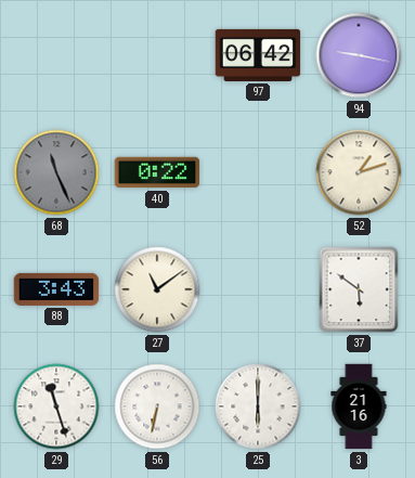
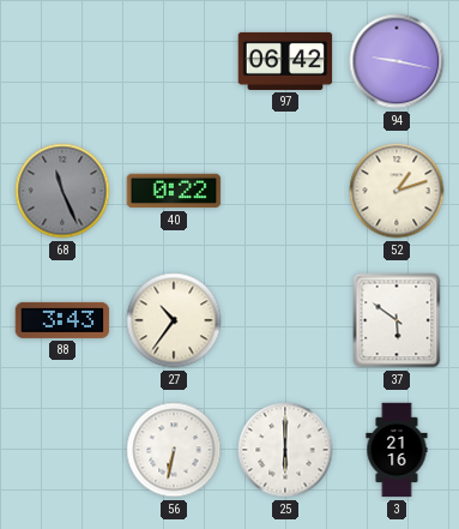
27: 11:09 -> 10:36
29: 11:27 -> none
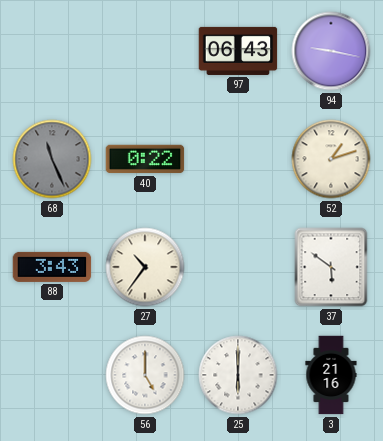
97: 06:42 -> 06:43
56: 6:32 -> 5:00
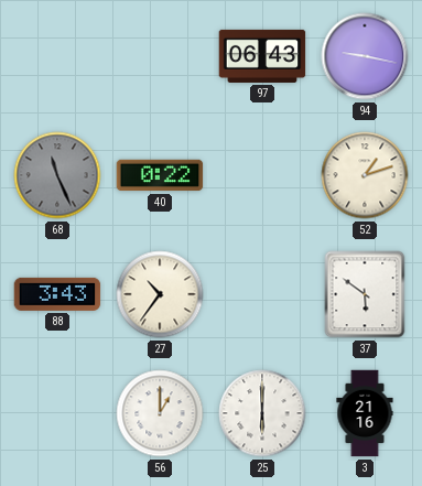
56: 5:00 -> 1:00
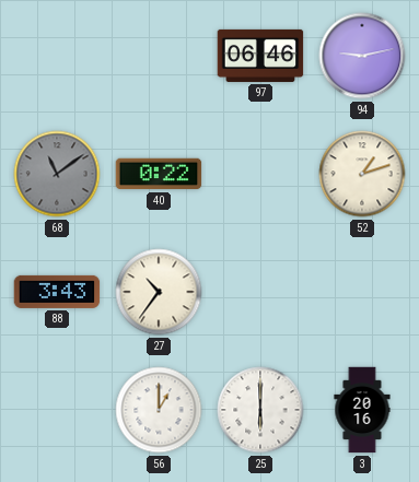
97: 06:43 -> 06:46
94: 9:17 -> 9:13
68: 11:26 -> 11:09
37: 5:51 -> none
3: 21:16 -> 20:16
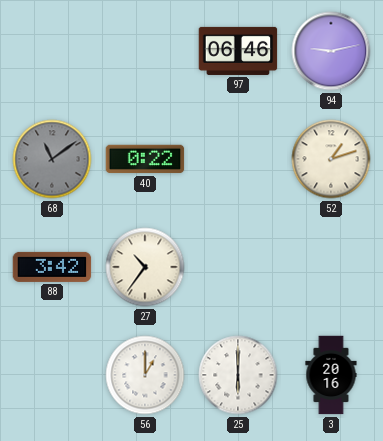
88: 3:43 -> 3:42
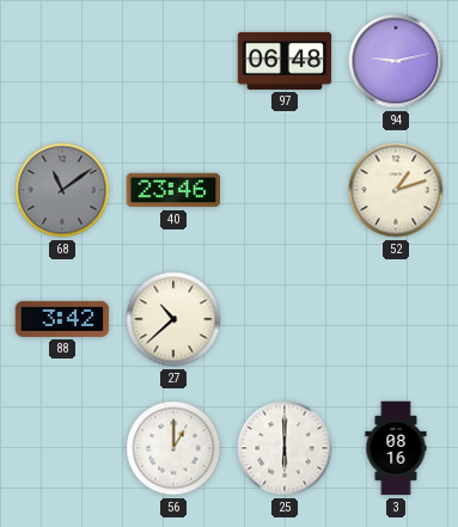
97: 06:46 -> 06:48
40: 0:22 -> 23:46
27: 10:36 -> 10:38
3: 20:16 -> 08:16
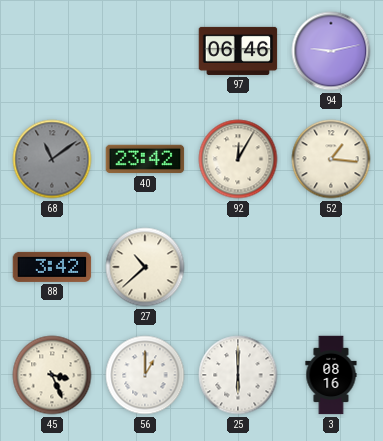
97: 06:48 -> 06:46
40: 23:46 -> 23:42
92: none -> 12:05
52: 1:12 -> 1:16
45: none -> 3:26
